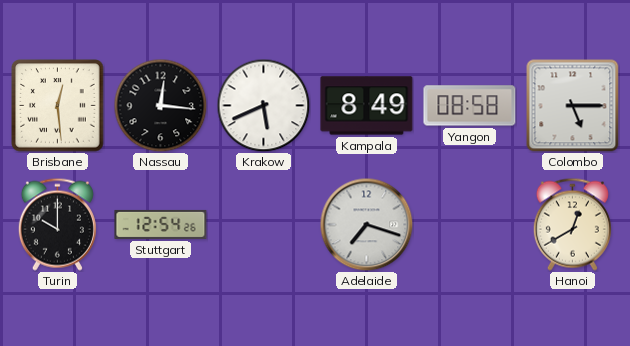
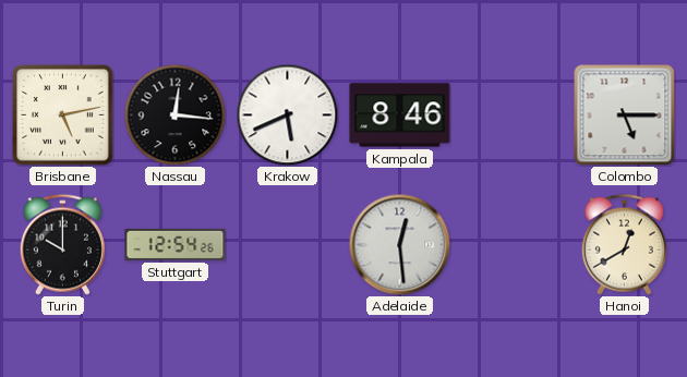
Brisbane: 12:29 -> 5:13
Kampala: 8:49 -> 8:46
Yangon: 08:58 -> none
Adelaide: 7:18 -> 12:29
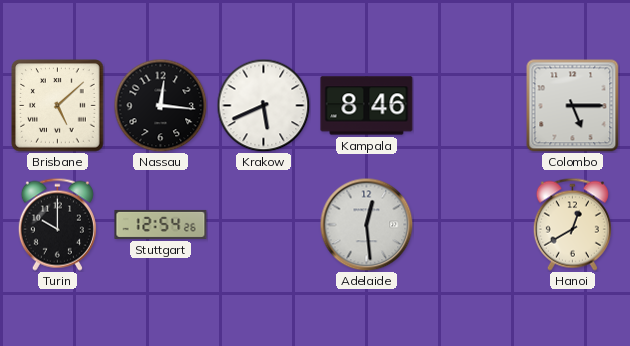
Brisbane: 5:13 -> 5:08
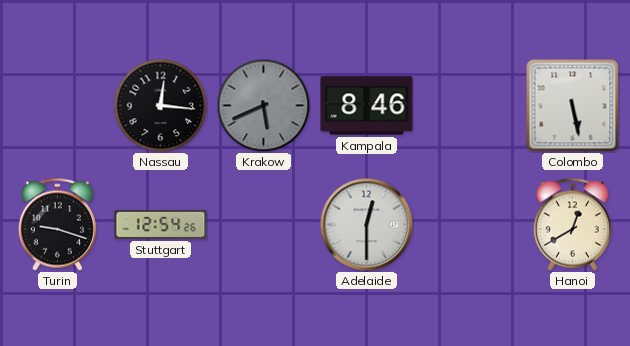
Brisbane: 5:08 -> none
Krakow dial: white -> grey
Colombo: 5:15 -> 5:28
Turin: 10:00 -> 9:18
Adelaide: 12:29 -> 12:30
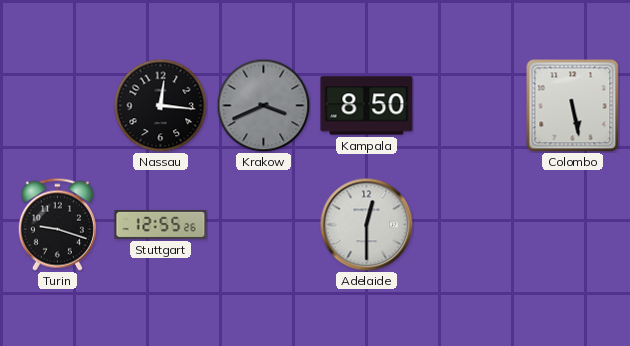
Krakow: 5:41 -> 3:41
Kampala: 8:46 -> 8:50
Stuttgart: 12:54 -> 12:55
Hanoi: 12:40 -> none
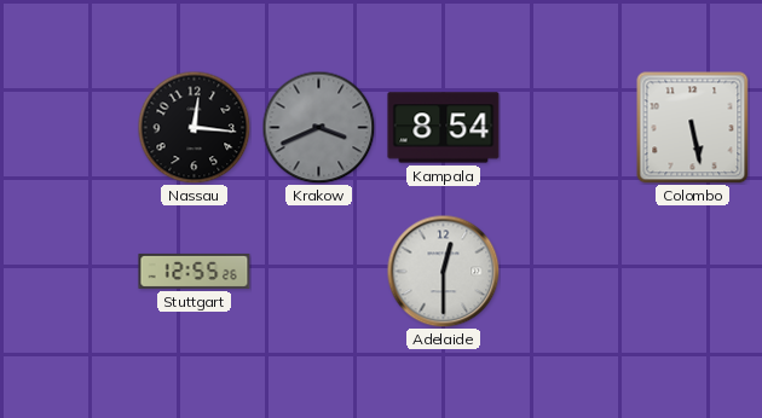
Kampala: 8:50 -> 8:54
Turin: 9:18 -> none
